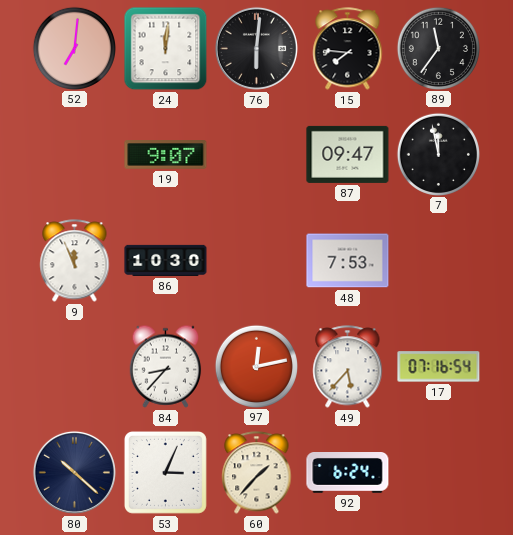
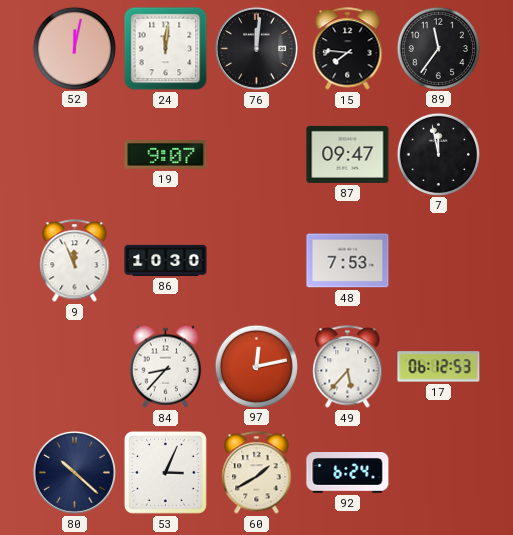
52: 7:01 -> 12:02
76: 6:01 -> 12:01
17: 07:16 -> 06:12
60: 1:37 -> 1:40
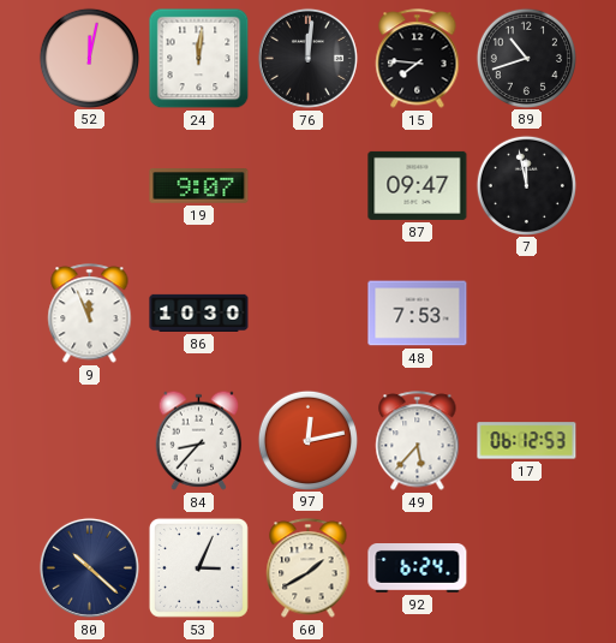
89: 11:36 -> 10:42
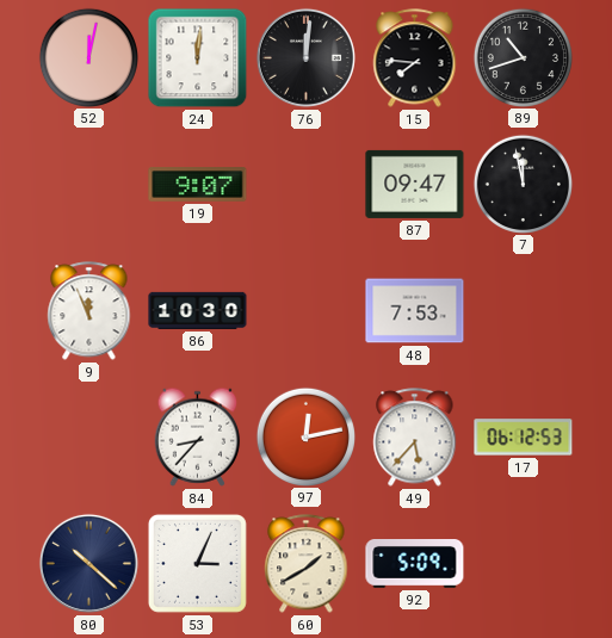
92: 6:24 -> 5:09
